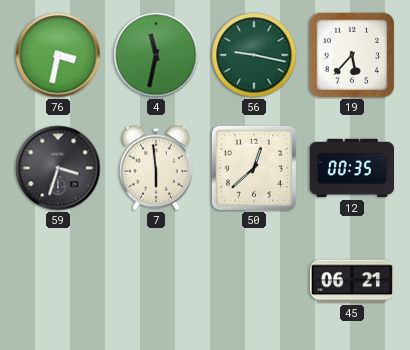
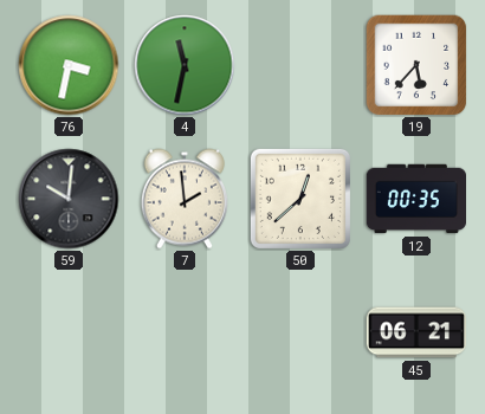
56: 9:17 -> none
59: 3:33 -> 10:01
7: 5:59 -> 1:59
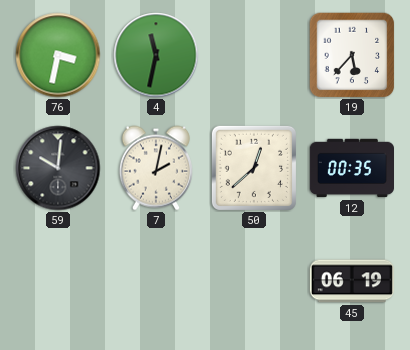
7: 1:59 -> 2:02
45: 06:21 -> 06:19
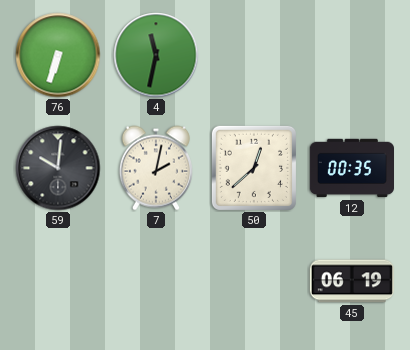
76: 3:32 -> 6:33
19: 5:37 -> none
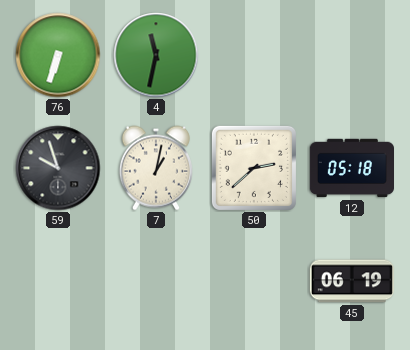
59: 10:01 -> 9:57
7: 2:02 -> 1:02
50: 12:38 -> 2:38
12: 00:35 -> 05:18
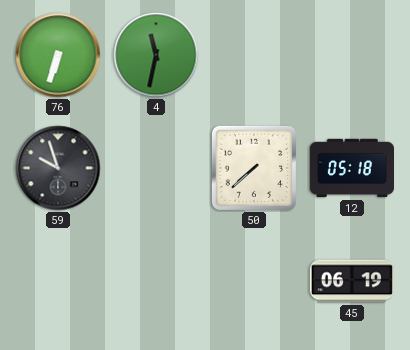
7: 1:02 -> none
50: 2:38 -> 7:38
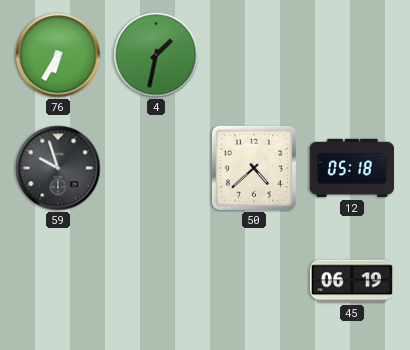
76: 6:33 -> 6:35
4: 11:32 -> 1:32
50: 7:38 -> 4:38
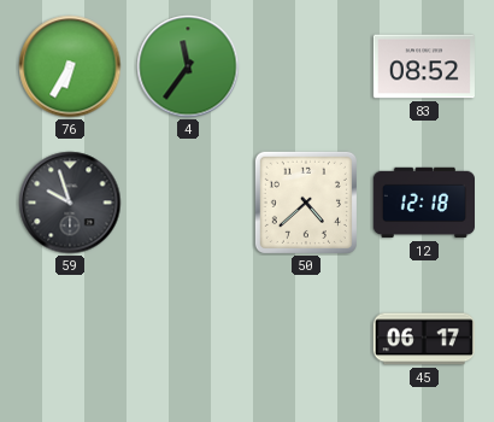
4: 1:32 -> 11:36
83: none -> 08:52
12: 05:18 -> 12:18
45: 06:19 -> 06:17
